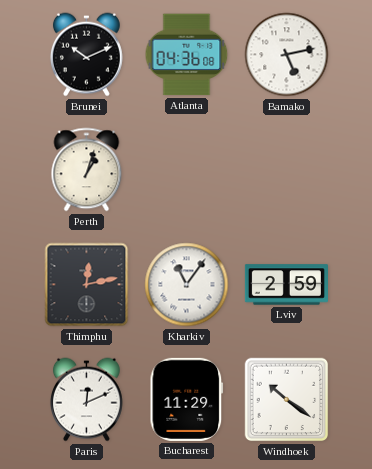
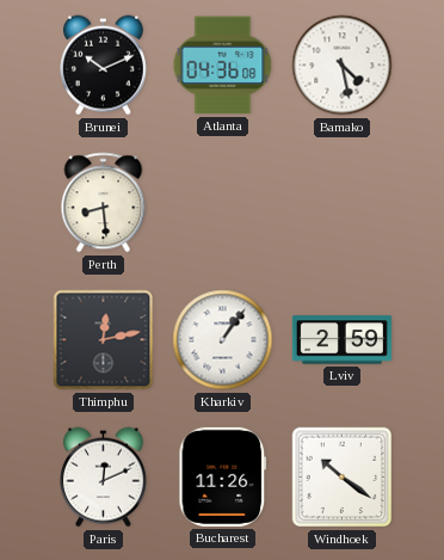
Bamako: 5:13 -> 4:28
Perth: 1:03 -> 8:29
Kharkiv: 11:06 -> 1:06
Bucharest: 11:29 -> 11:26
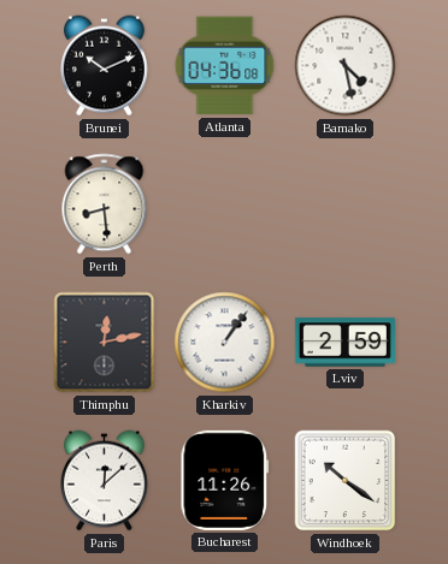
Paris: 12:11 -> 12:08
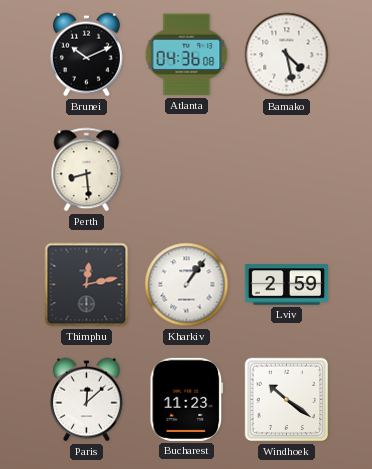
Bucharest: 11:26 -> 11:23
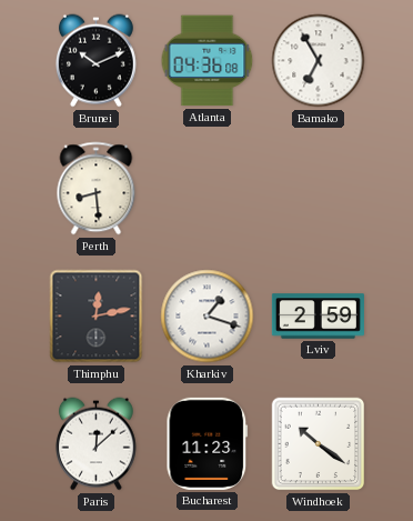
Bamako: 4:28 -> 6:55
Kharkiv: 1:06 -> 1:18
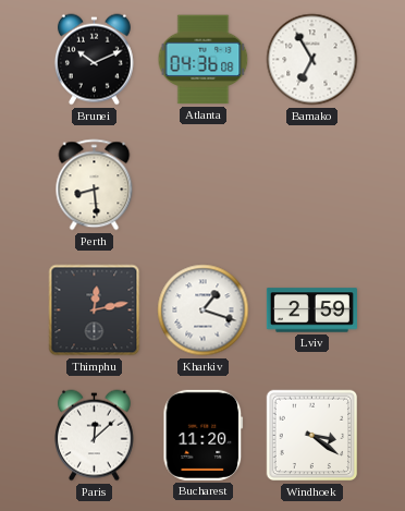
Bucharest: 11:23 -> 11:20
Windhoek: 10:21 -> 3:21
